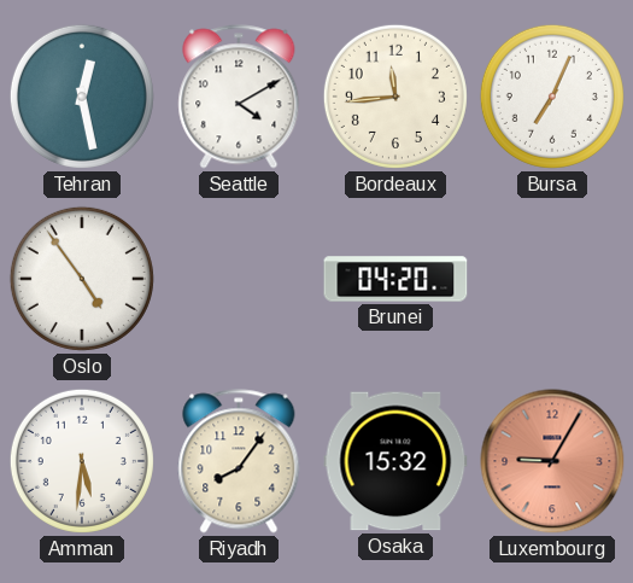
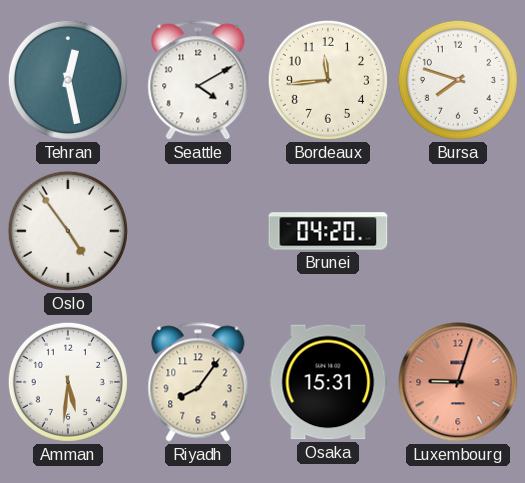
Bursa: 7:04 -> 7:48
Osaka: 15:32 -> 15:31
Luxembourg: 9:05 -> 9:03
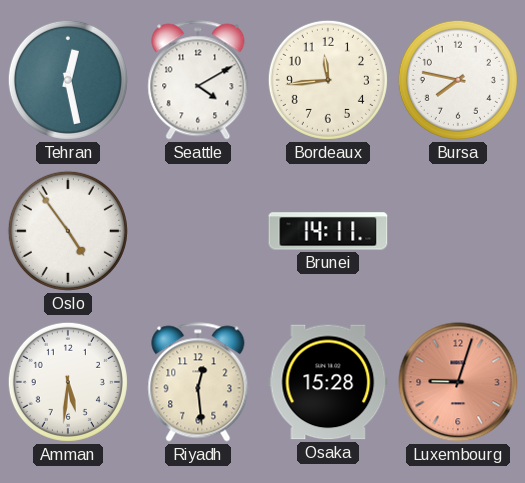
Bursa: 7:48 -> 7:47
Brunei: 04:20 -> 14:11
Riyadh: 8:06 -> 12:29
Osaka: 15:31 -> 15:28
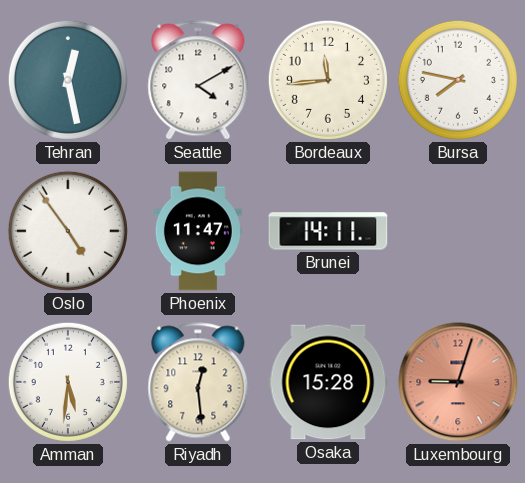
Phoenix: none -> 11:47
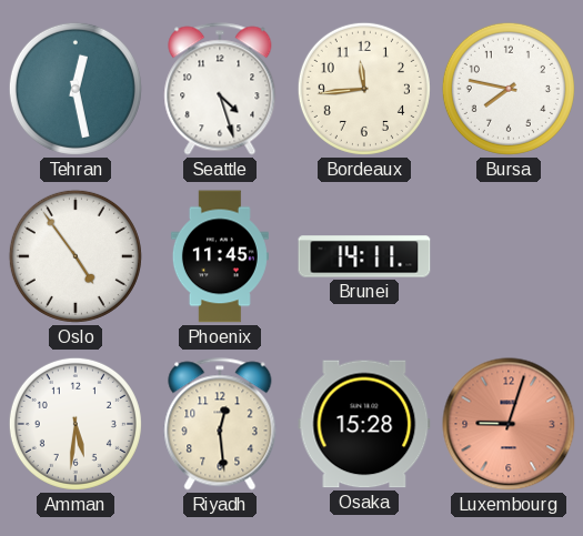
Seattle: 4:10 -> 4:27
Phoenix: 11:47 -> 11:45
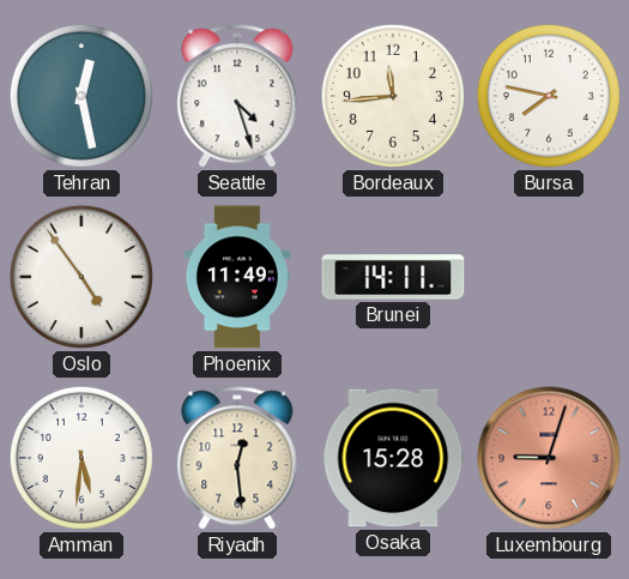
Phoenix: 11:45 -> 11:49
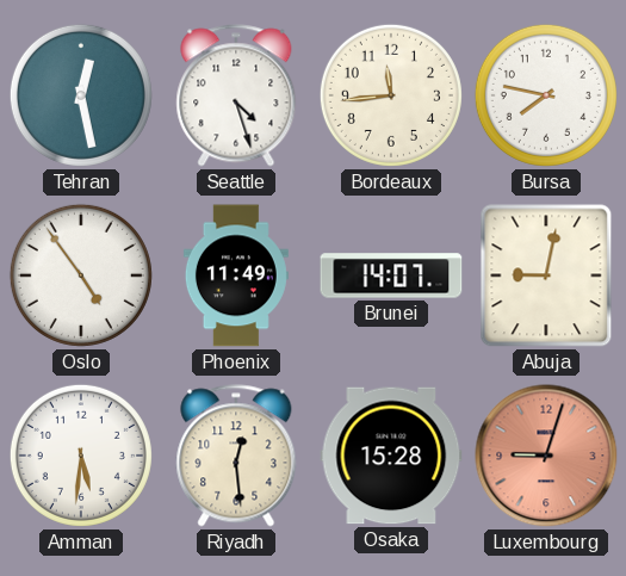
Brunei: 14:11 -> 14:07
Abuja: none -> 9:02
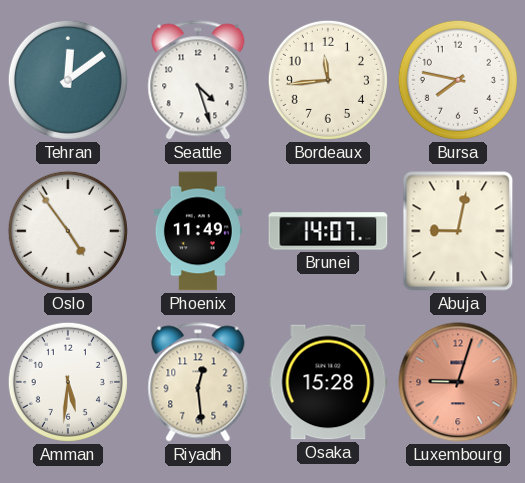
Tehran: 12:28 -> 12:09
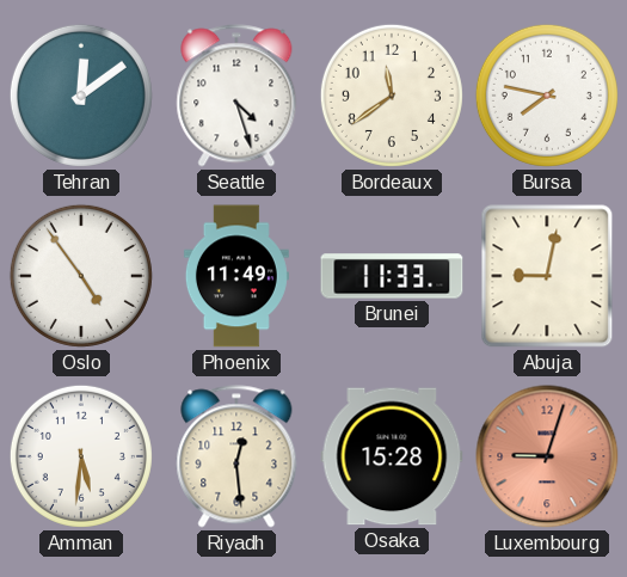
Bordeaux: 11:44 -> 11:39
Brunei: 14:07 -> 11:33
